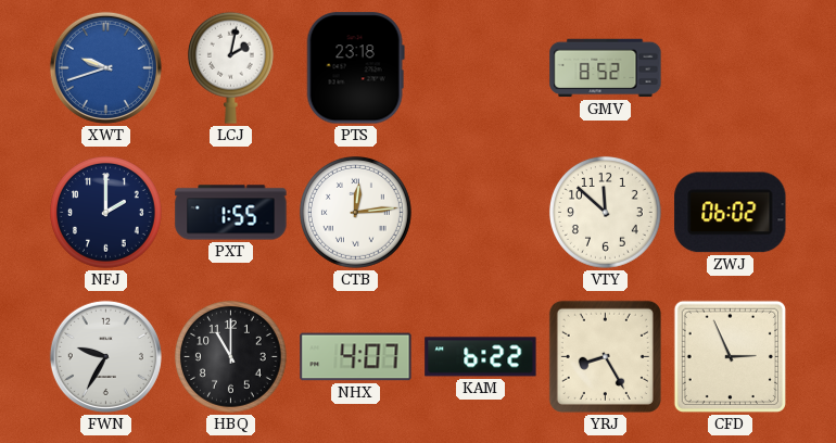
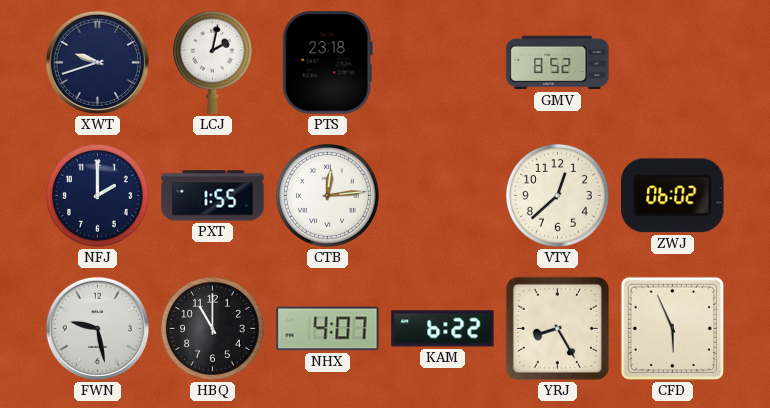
XWT dial: blue -> navy
VTY: 11:52 -> 12:38
FWN: 9:35 -> 9:28
CFD: 2:56 -> 5:56
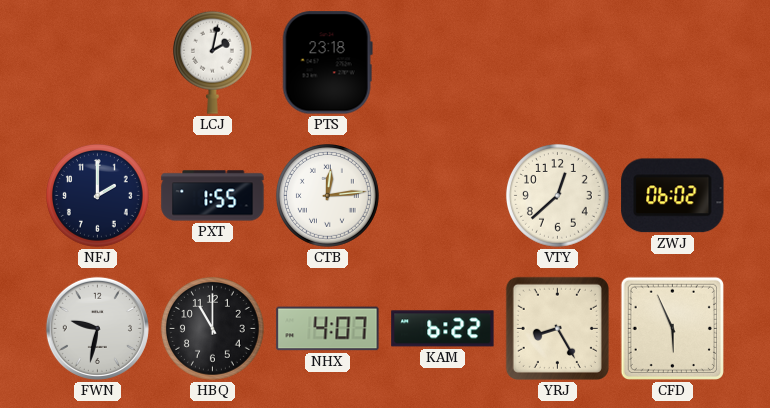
XWT: 9:42 -> none
GMV: 8:52 -> none
FWN: 9:28 -> 9:32
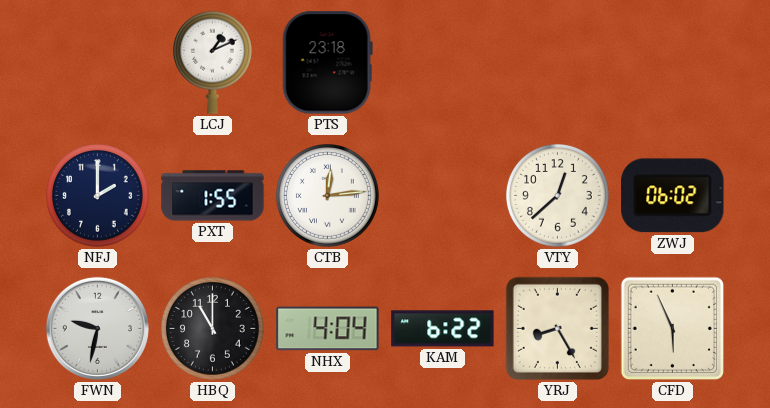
LCJ: 2:02 -> 1:11
NHX: 4:07 -> 4:04
